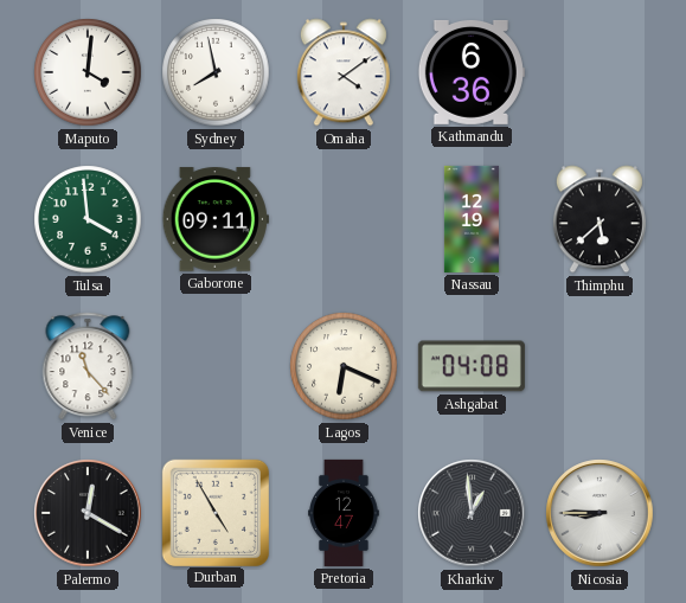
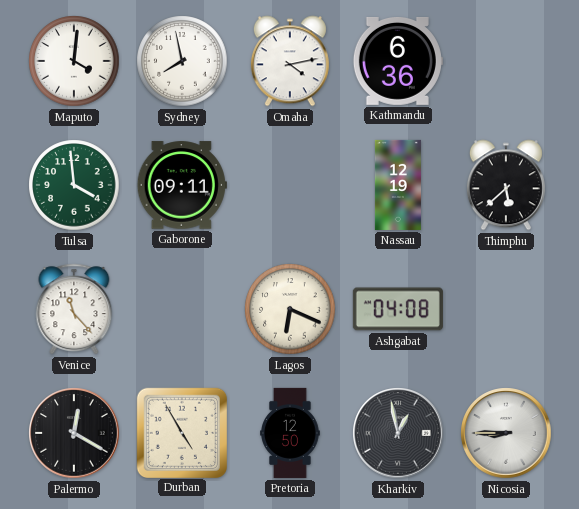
Omaha: 4:09 -> 4:13
Pretoria: 12:47 -> 12:50
Kharkiv: 12:59 -> 12:58
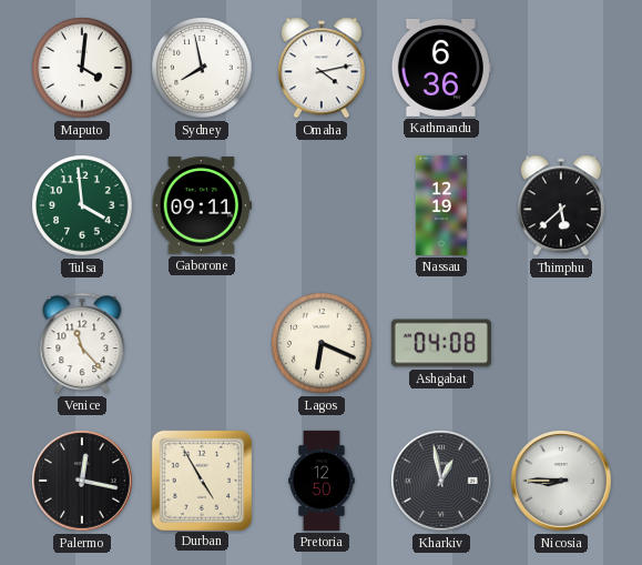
Palermo: 12:20 -> 12:17
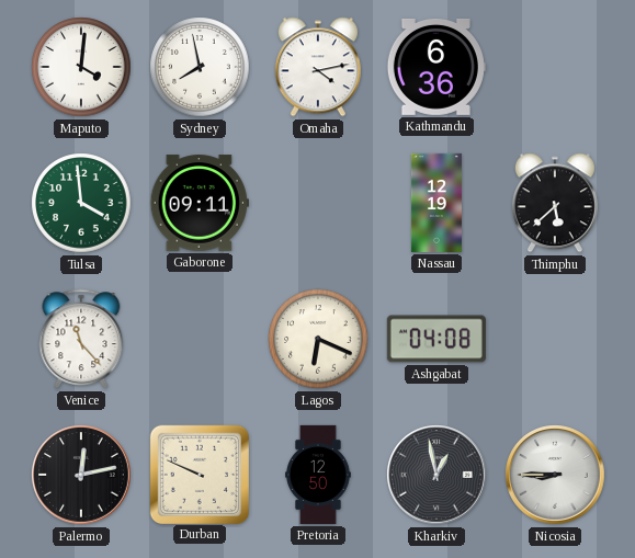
Palermo: 12:17 -> 12:13
Durban: 4:55 -> 9:49
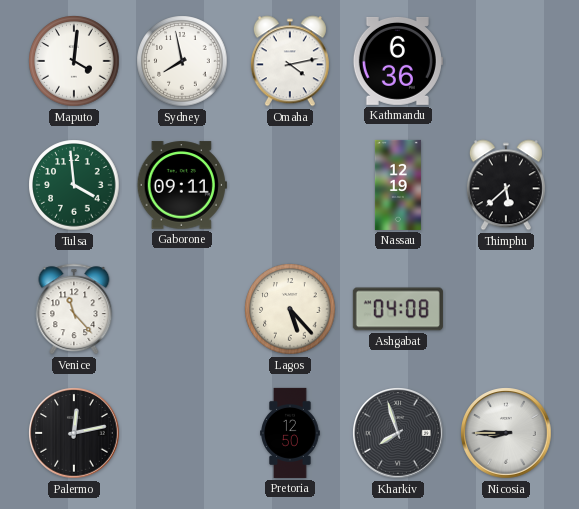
Lagos: 6:19 -> 5:23
Durban: 9:49 -> none
Kharkiv: 12:58 -> 7:57
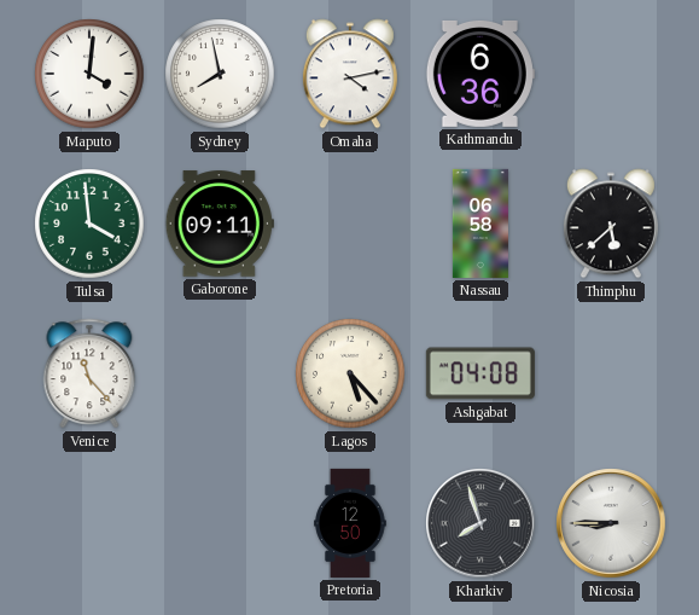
Nassau: 12:19 -> 06:58
Palermo: 12:13 -> none
